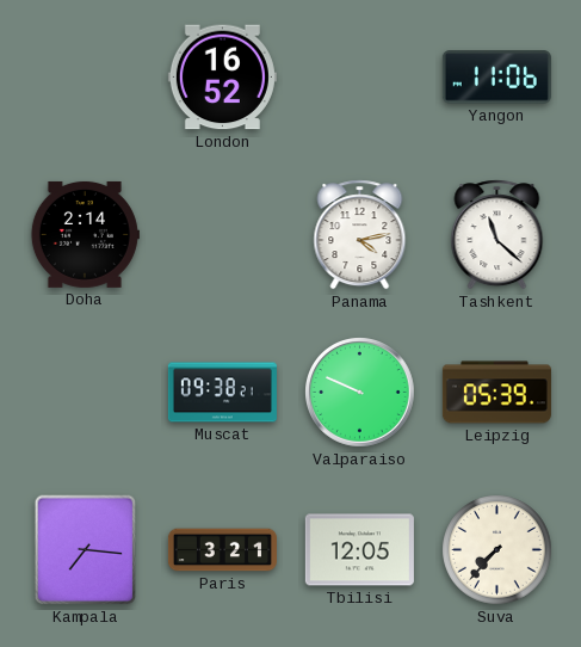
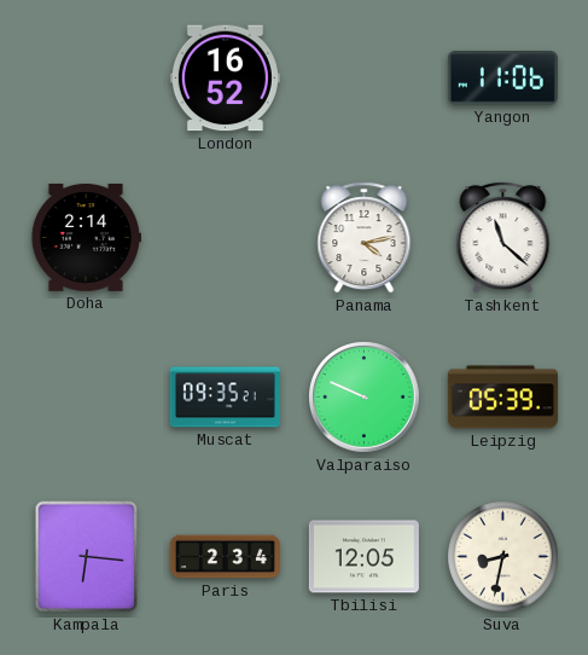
Muscat: 09:38 -> 09:35
Kampala: 7:16 -> 6:16
Paris: 3:21 -> 2:34
Suva: 7:37 -> 8:32
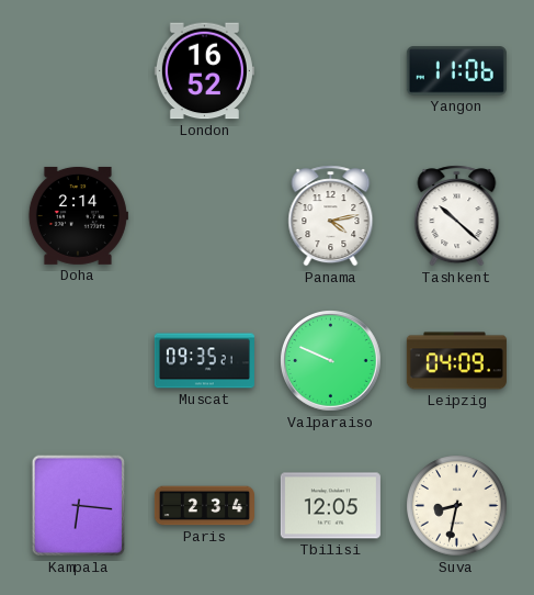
Tashkent: 11:22 -> 10:22
Leipzig: 05:39 -> 04:09
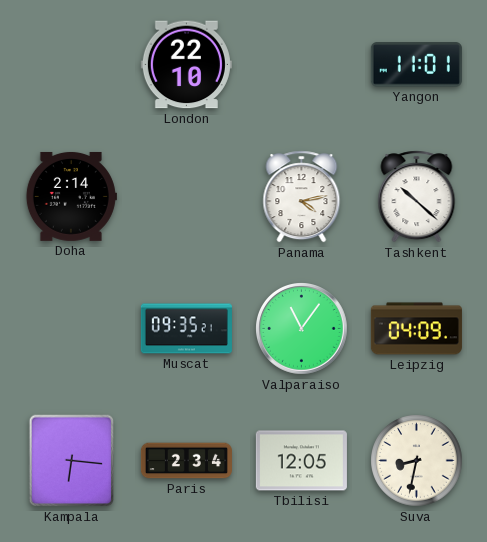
London: 16:52 -> 22:10
Yangon: 11:06 -> 11:01
Valparaiso: 9:49 -> 11:06
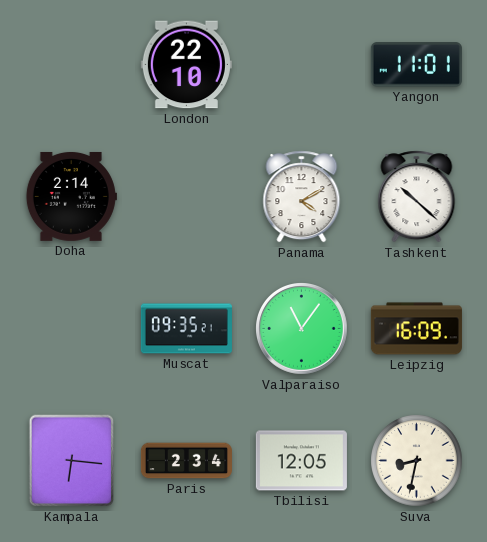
Panama: 4:13 -> 4:10
Leipzig: 04:09 -> 16:09
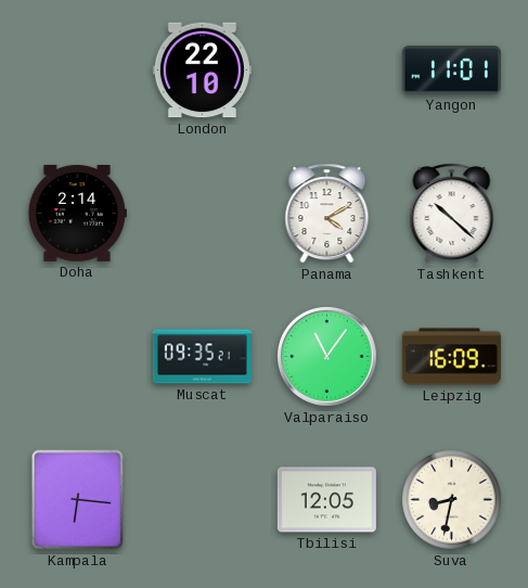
Paris: 2:34 -> none
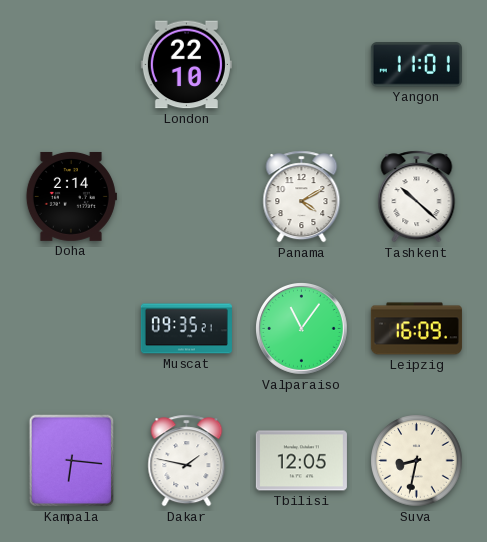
Dakar: none -> 1:47
